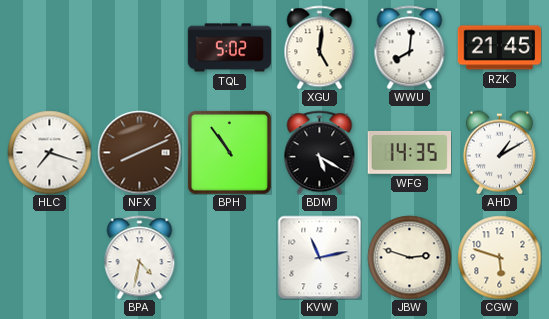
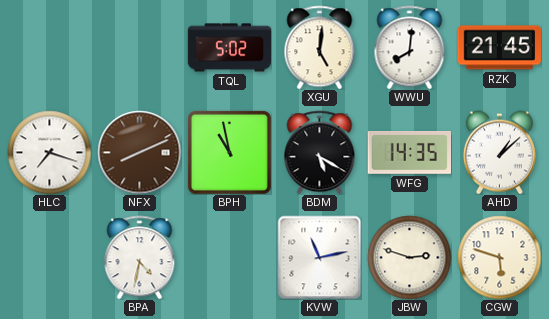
BPH: 10:54 -> 10:58
AHD: 1:10 -> 1:08
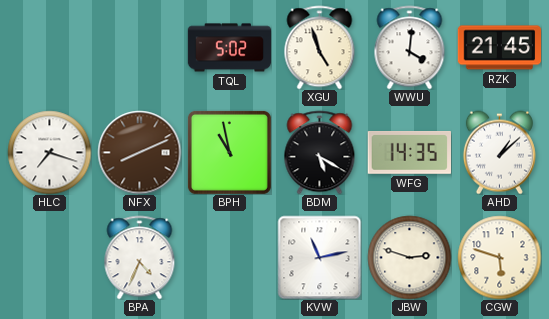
XGU: 5:01 -> 4:57
WWU: 8:01 -> 4:01
BPA: 4:32 -> 4:34
